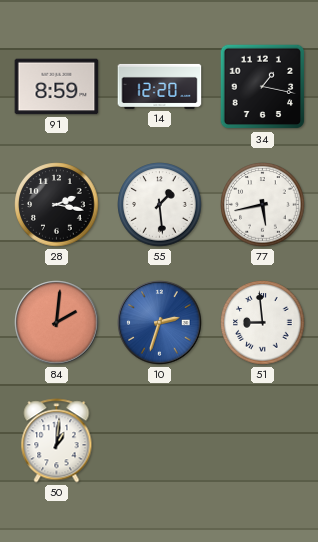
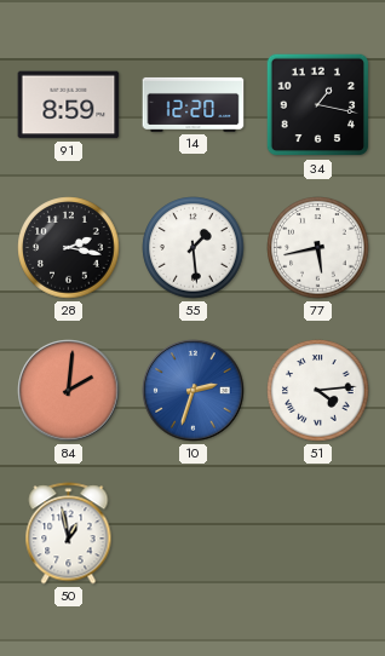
51: 8:59 -> 4:14
50: 1:01 -> 12:58
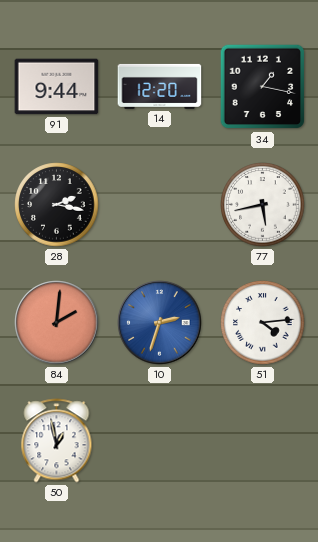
91: 8:59 -> 9:44
55: 1:29 -> none
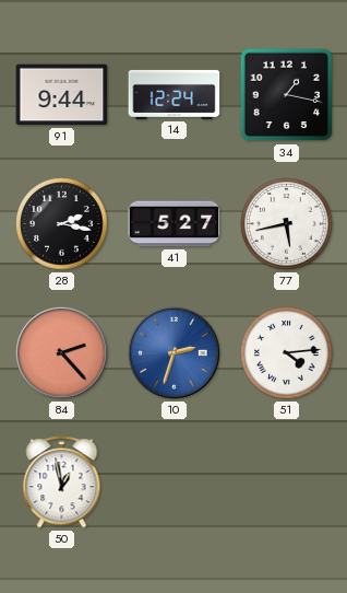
14: 12:20 -> 12:24
41: none -> 5:27
84: 2:01 -> 2:23
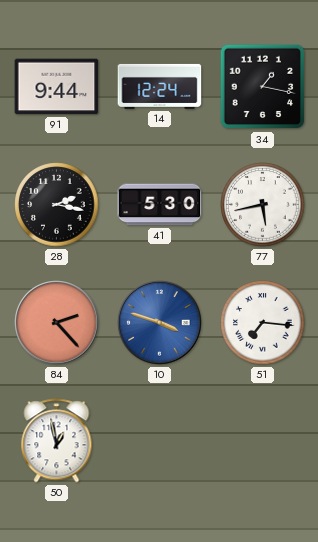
41: 5:27 -> 5:30
10: 2:33 -> 3:48
51: 4:14 -> 7:16
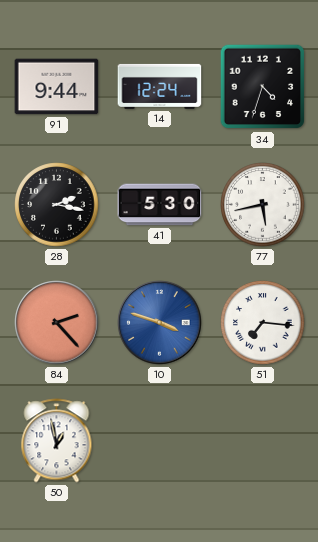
34: 1:17 -> 4:33
